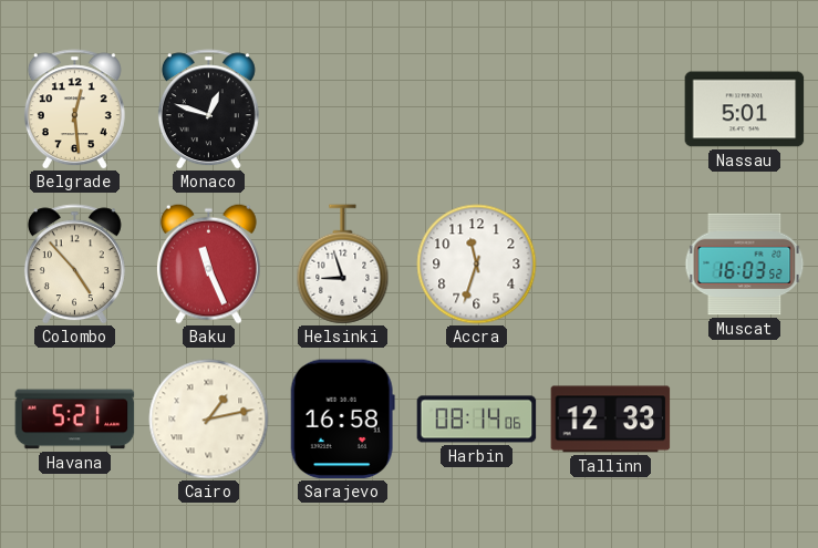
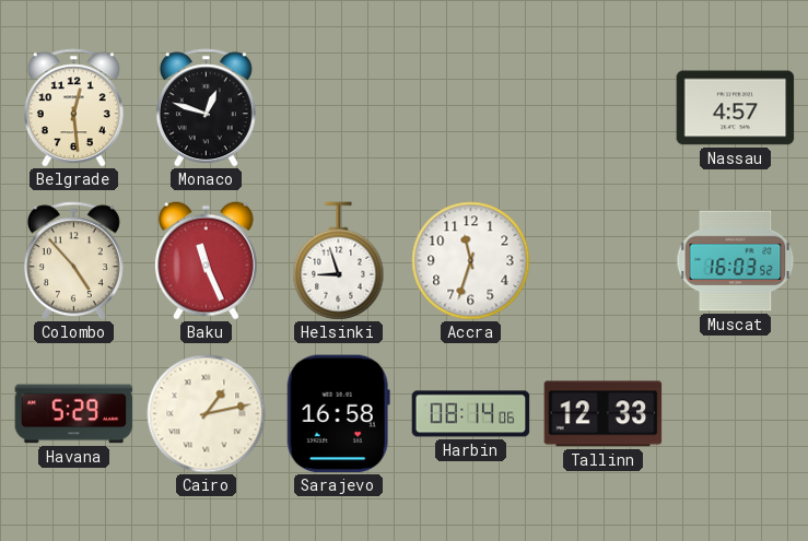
Nassau: 5:01 -> 4:57
Havana: 5:21 -> 5:29
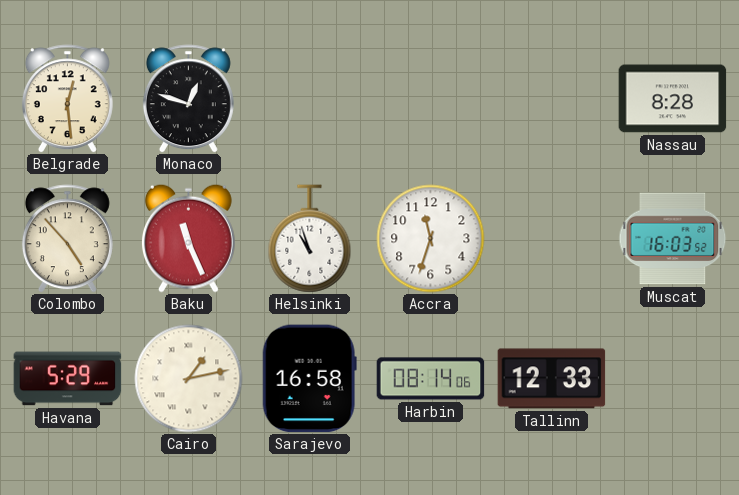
Nassau: 4:57 -> 8:28
Helsinki: 8:57 -> 10:57
